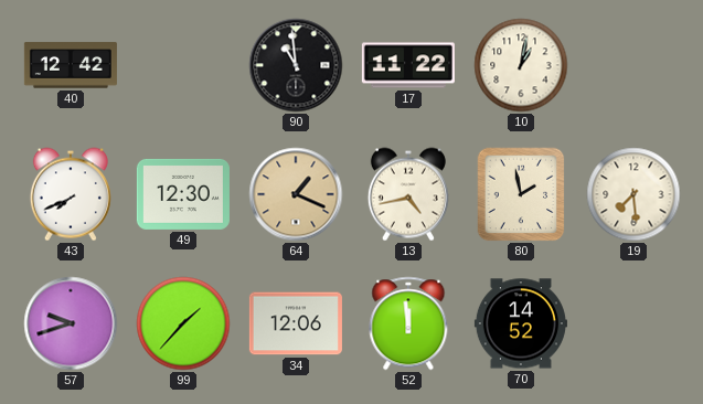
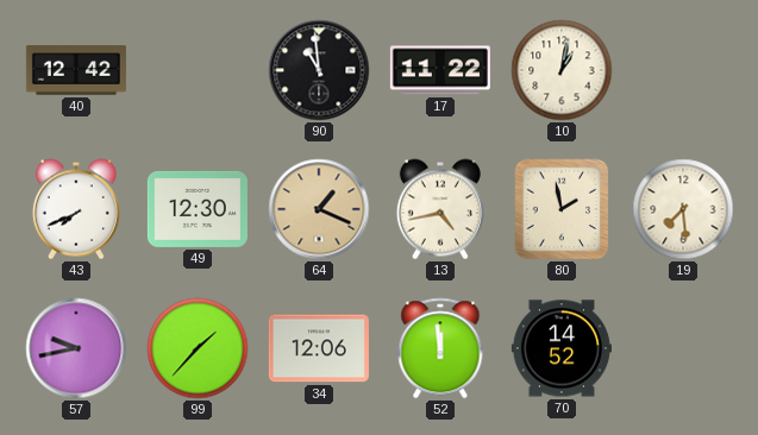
57: 9:42 -> 9:43
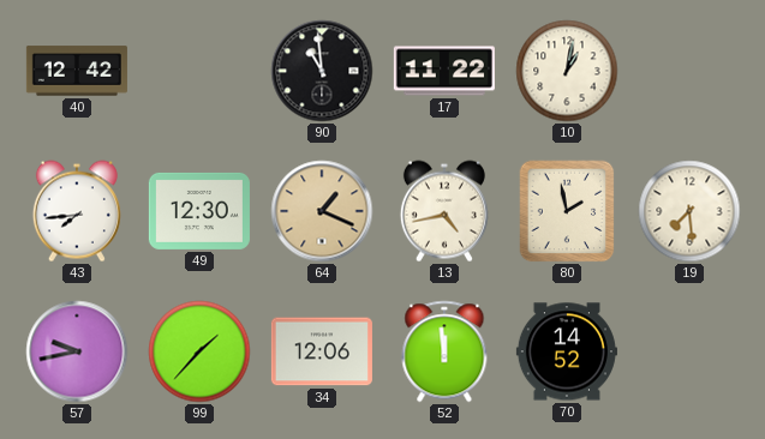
43: 7:41 -> 7:44
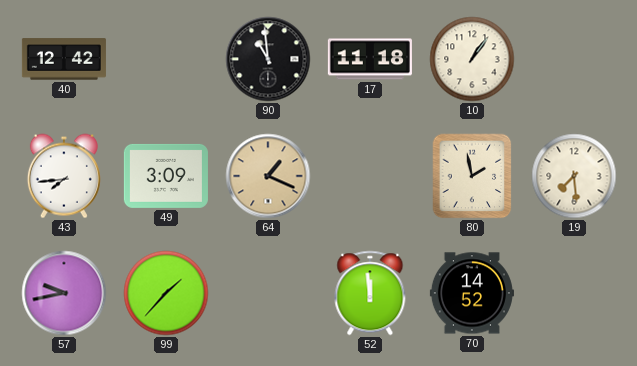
17: 11:22 -> 11:18
10: 1:02 -> 1:06
49: 12:30 -> 3:09
13: 4:43 -> none
34: 12:06 -> none
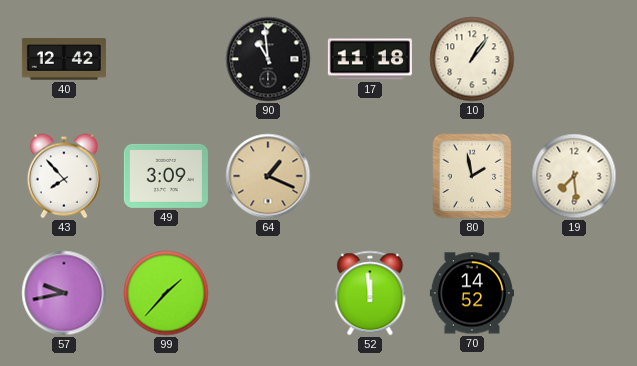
43: 7:44 -> 7:53
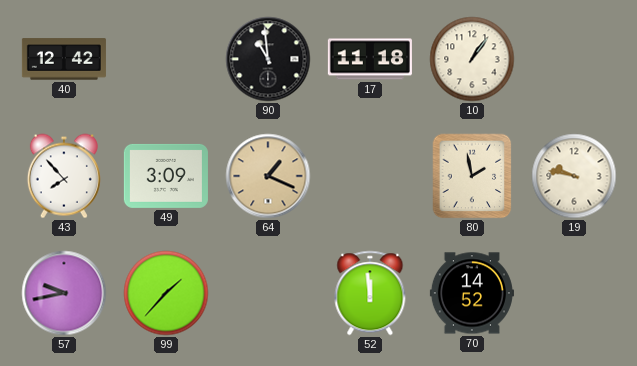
19: 7:29 -> 9:47
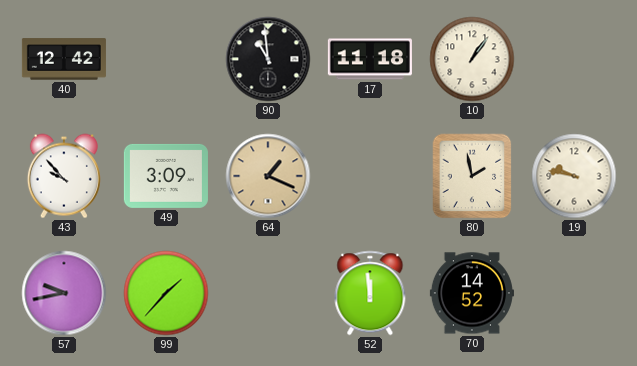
43: 7:53 -> 9:53
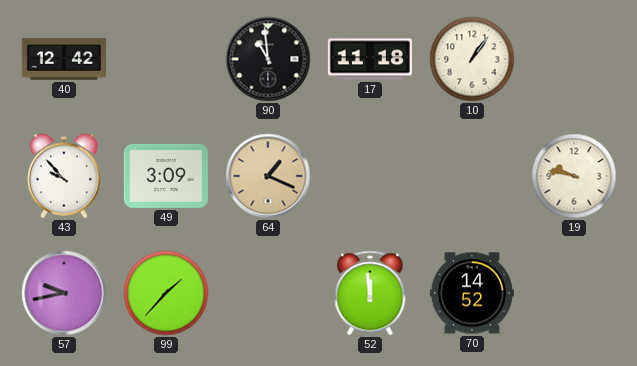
80: 1:58 -> none
